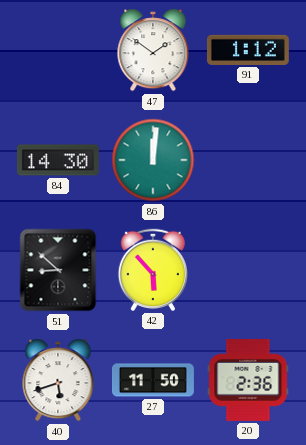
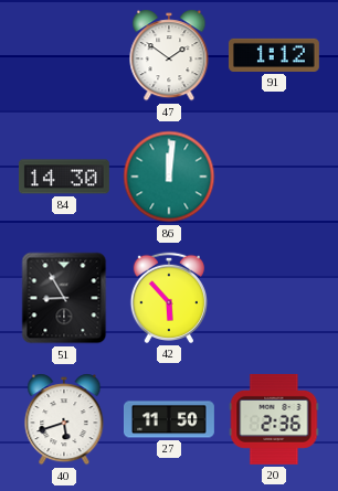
51: 8:52 -> 8:55
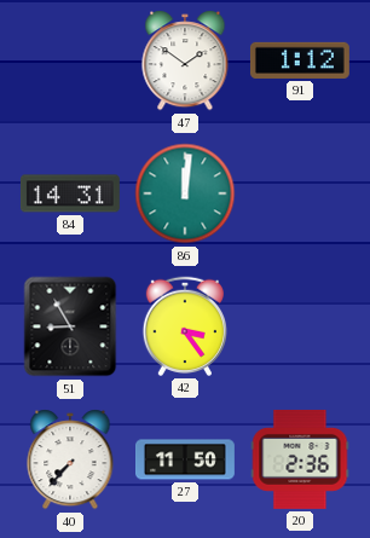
84: 14:30 -> 14:31
42: 5:53 -> 3:24
40: 5:42 -> 7:37
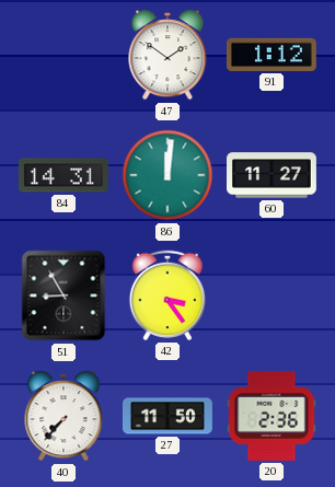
60: none -> 11:27
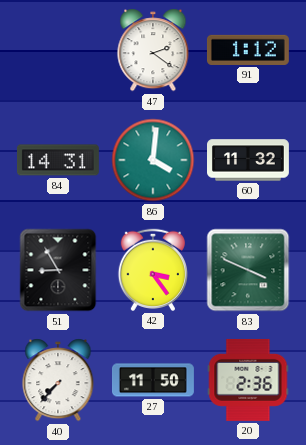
47: 1:51 -> 2:21
86: 12:01 -> 4:01
60: 11:27 -> 11:32
83: none -> 3:49
